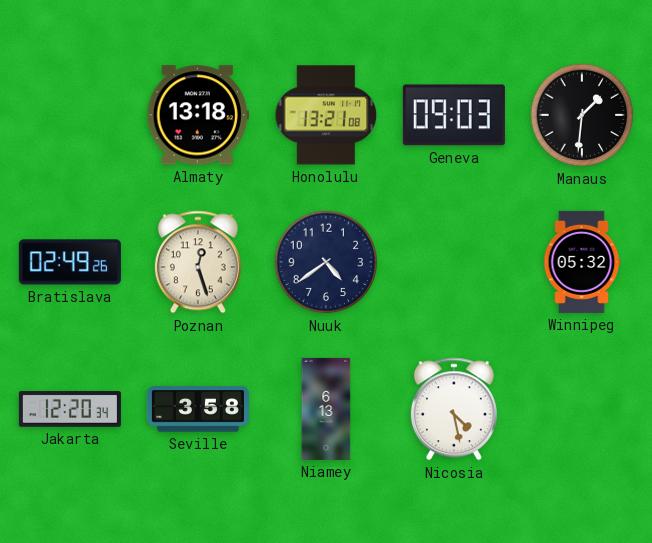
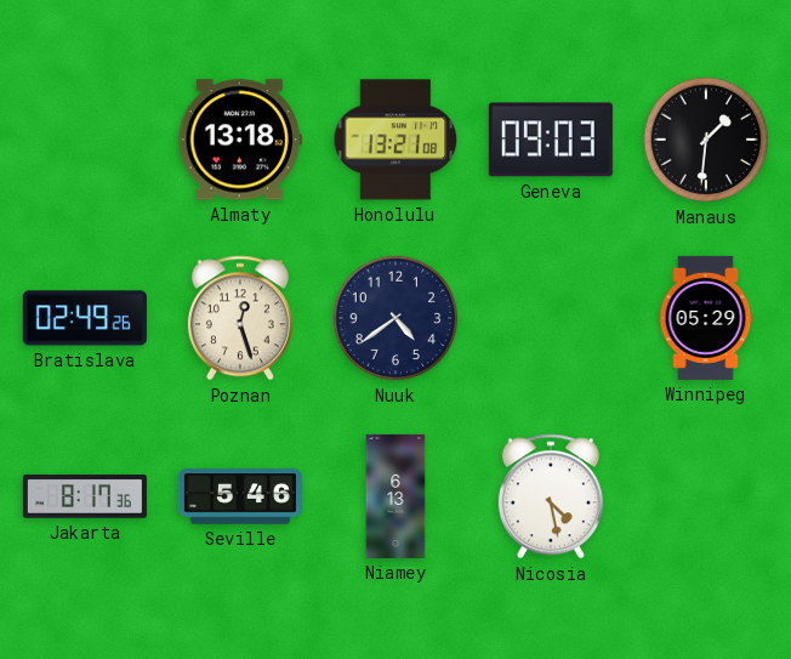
Winnipeg: 05:32 -> 05:29
Jakarta: 12:20 -> 8:17
Seville: 3:58 -> 5:46
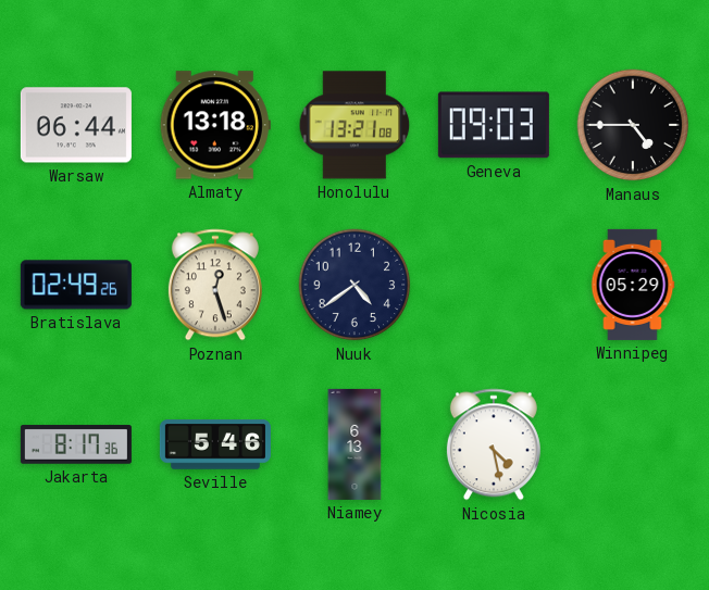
Warsaw: none -> 06:44
Manaus: 1:31 -> 4:45
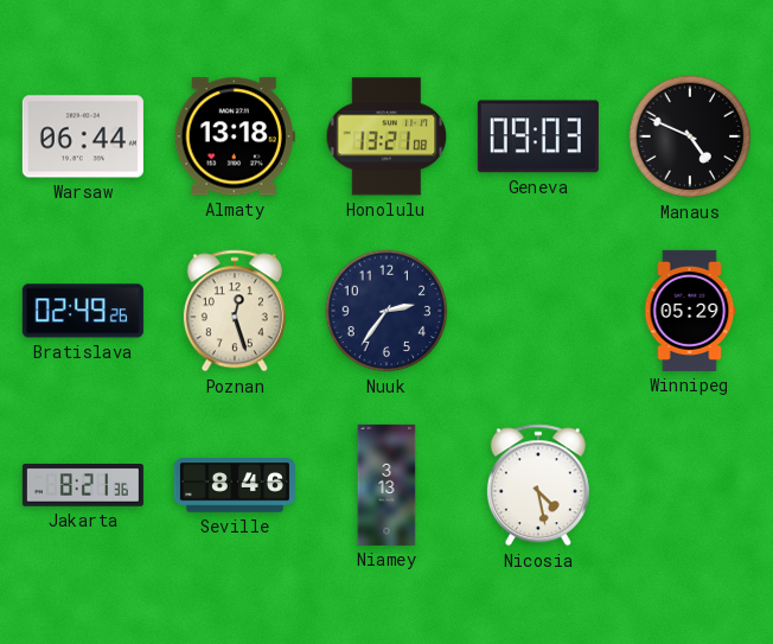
Manaus: 4:45 -> 4:49
Nuuk: 4:39 -> 2:36
Jakarta: 8:17 -> 8:21
Seville: 5:46 -> 8:46
Niamey: 6:13 -> 3:13
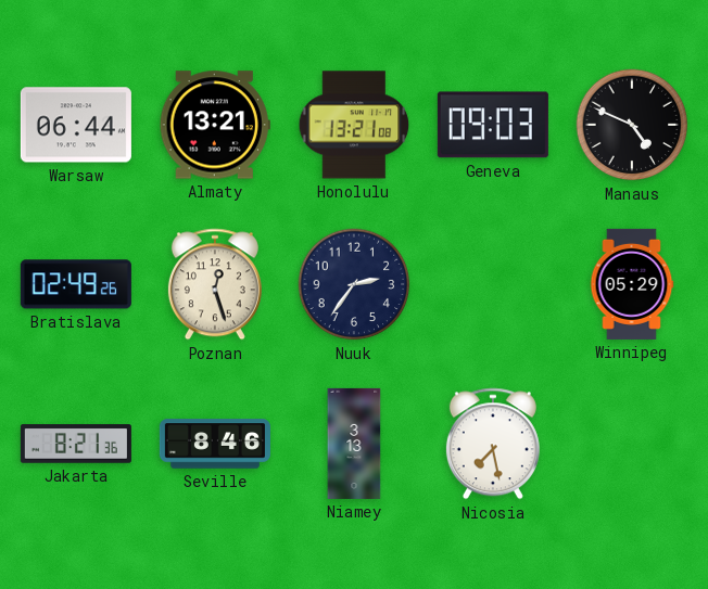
Almaty: 13:18 -> 13:21
Nicosia: 4:28 -> 7:28
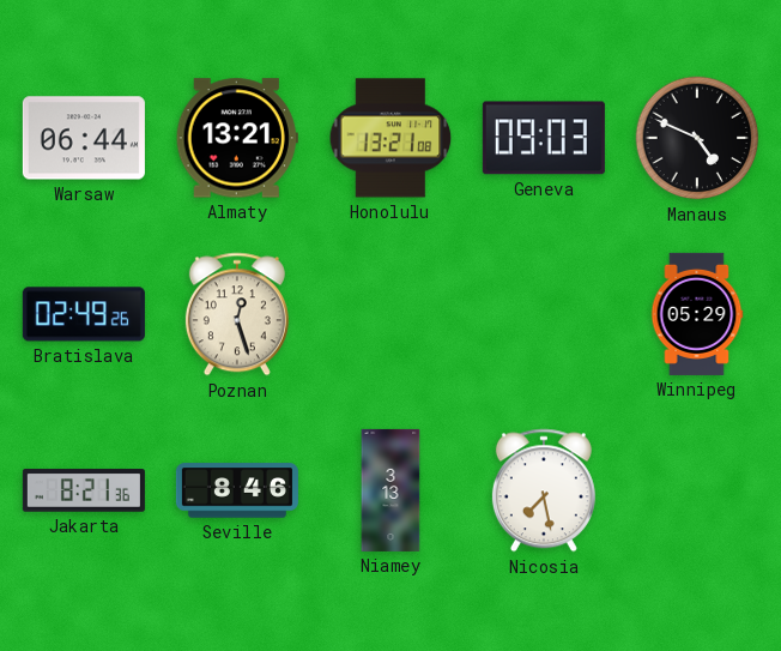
Nuuk: 2:36 -> none
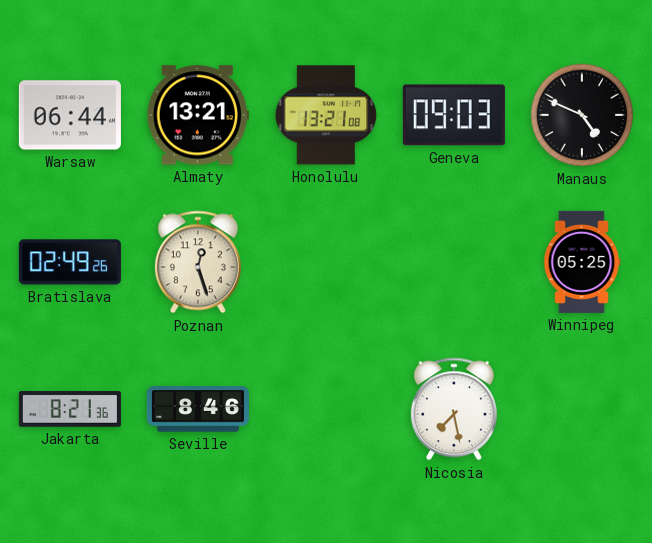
Winnipeg: 05:29 -> 05:25
Niamey: 3:13 -> none
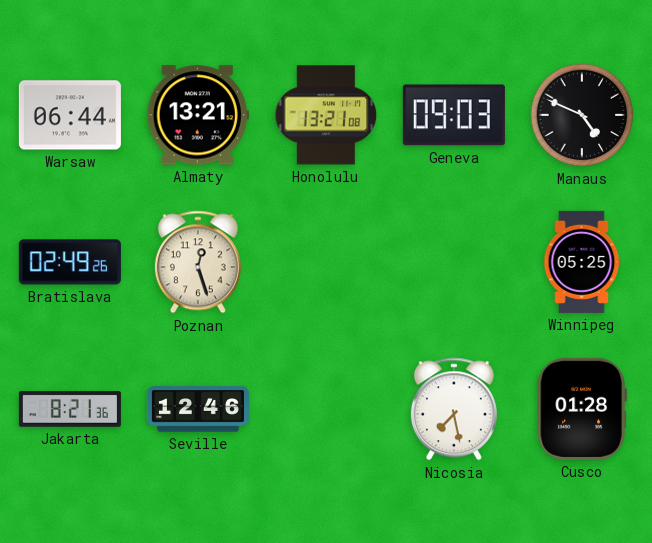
Seville: 8:46 -> 12:46
Cusco: none -> 01:28
